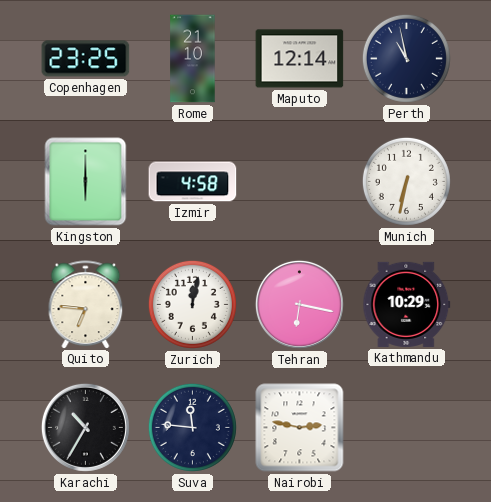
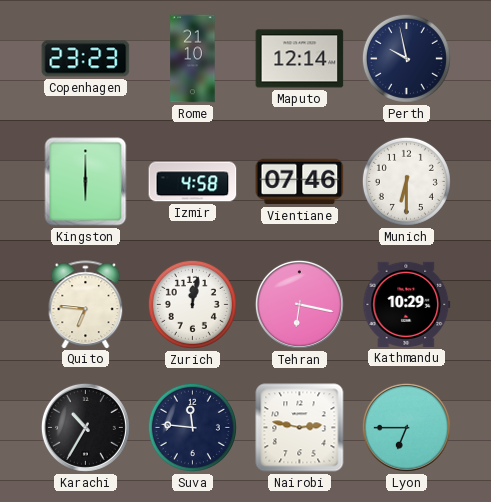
Copenhagen: 23:25 -> 23:23
Perth: 10:58 -> 9:58
Vientiane: none -> 07:46
Munich: 6:32 -> 6:30
Lyon: none -> 6:45
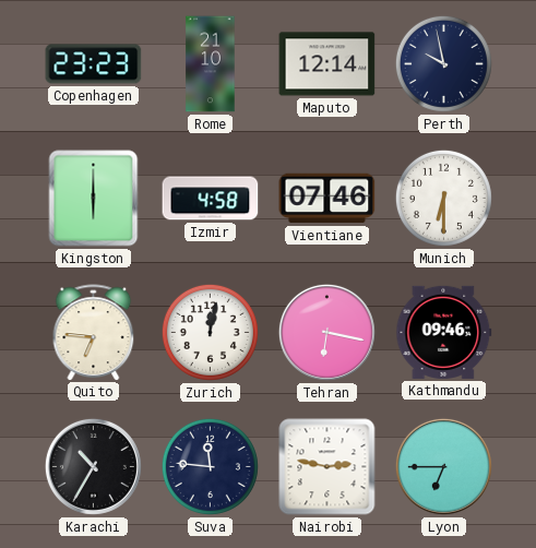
Kathmandu: 10:29 -> 09:46
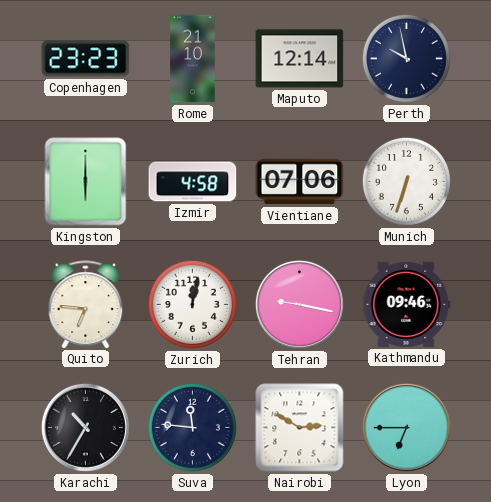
Vientiane: 07:46 -> 07:06
Munich: 6:30 -> 6:33
Tehran: 6:17 -> 9:17
Nairobi: 2:47 -> 2:50
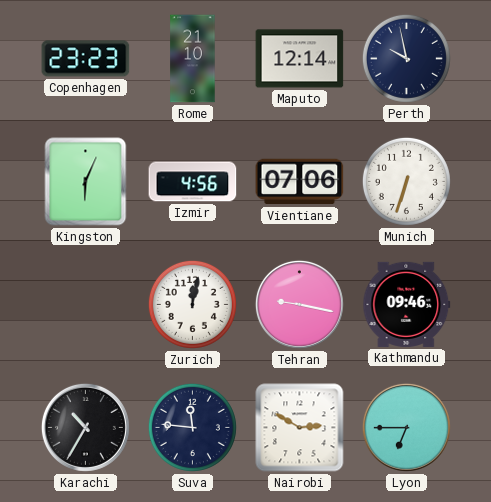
Kingston: 6:00 -> 6:04
Izmir: 4:58 -> 4:56
Quito: 6:46 -> none
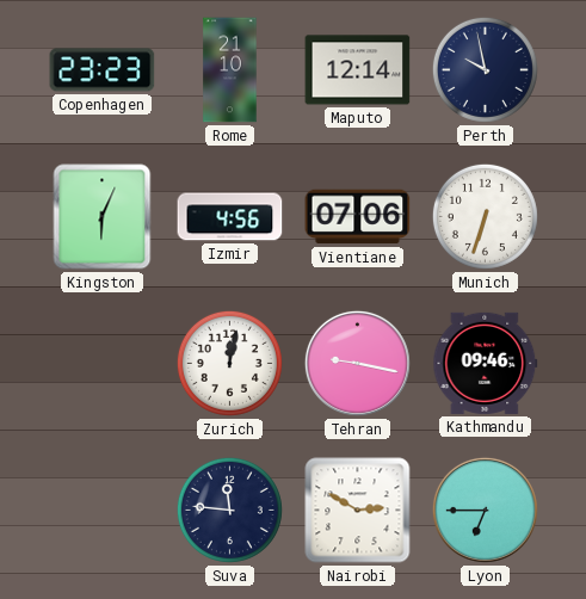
Karachi: 10:35 -> none
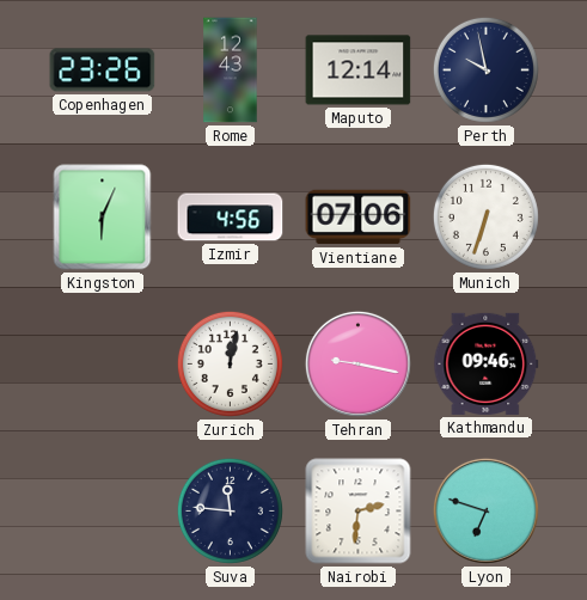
Copenhagen: 23:23 -> 23:26
Rome: 21:10 -> 12:43
Nairobi: 2:50 -> 2:31
Lyon: 6:45 -> 6:48
